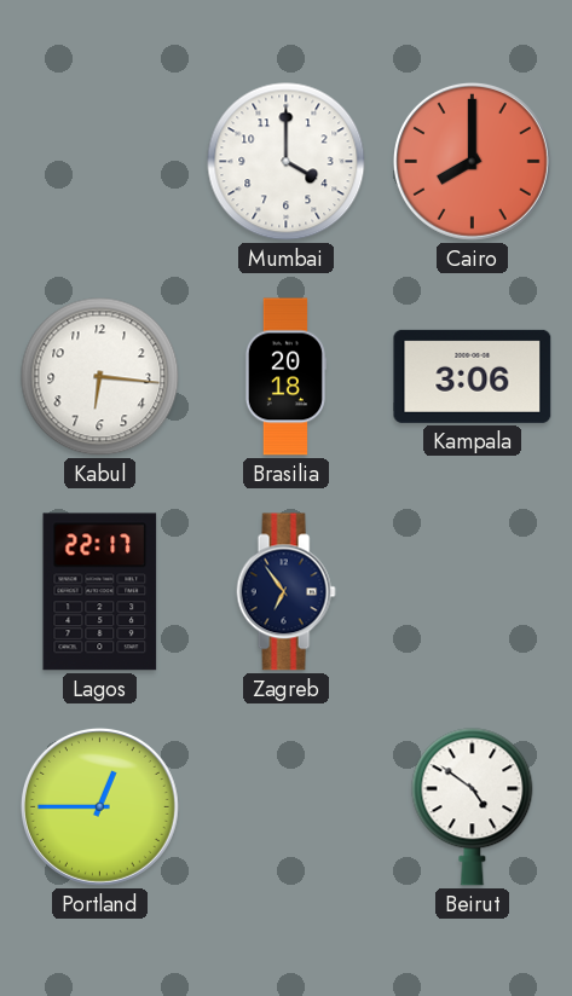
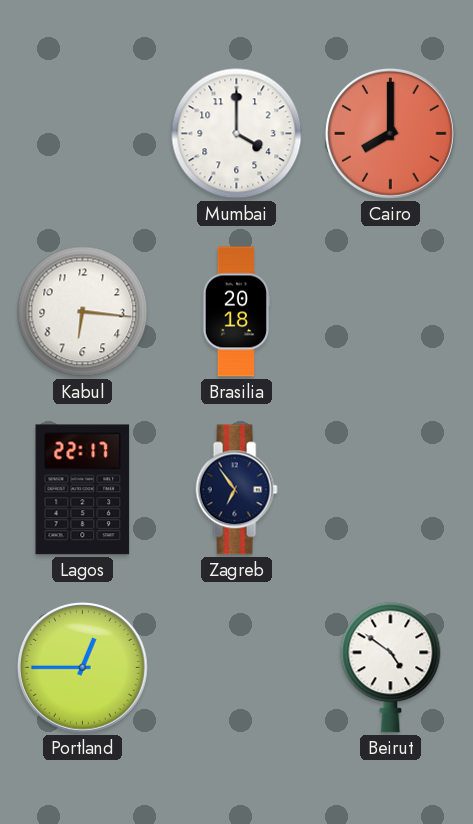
Kampala: 3:06 -> none
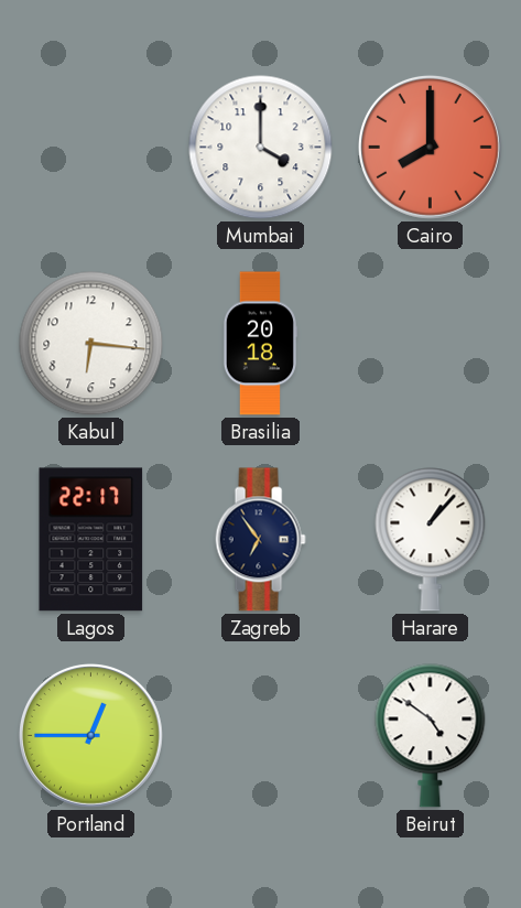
Harare: none -> 1:07
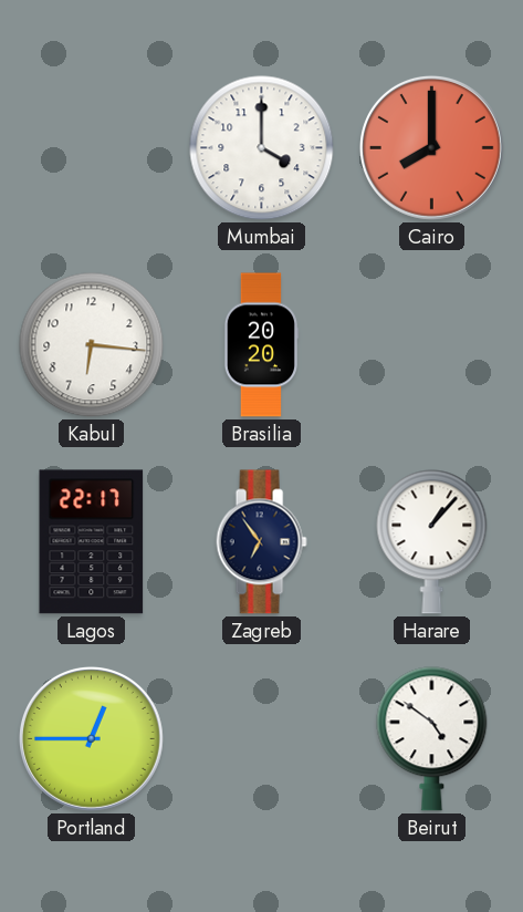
Brasilia: 20:18 -> 20:20
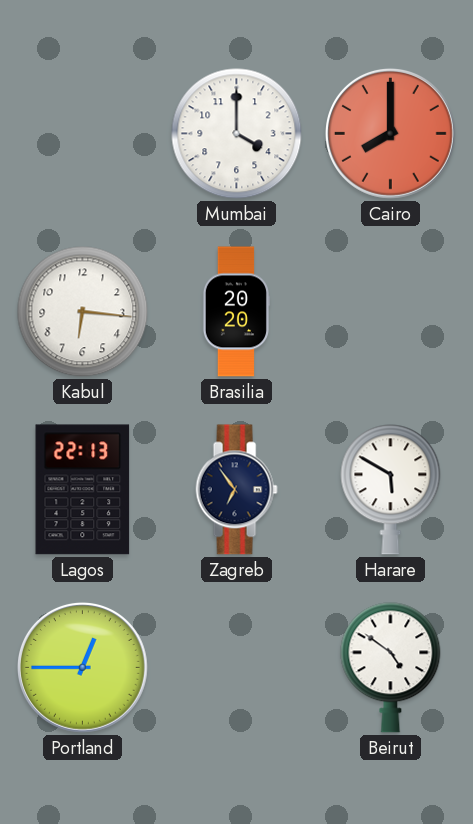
Lagos: 22:17 -> 22:13
Harare: 1:07 -> 5:50
